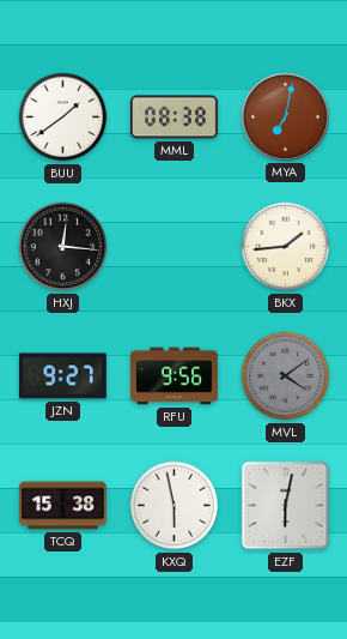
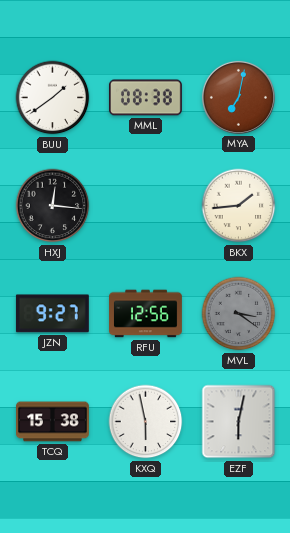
RFU: 9:56 -> 12:56
MVL: 4:09 -> 3:21
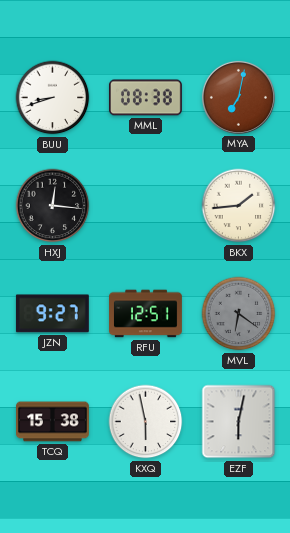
BUU: 1:39 -> 8:42
RFU: 12:56 -> 12:51
MVL: 3:21 -> 6:21
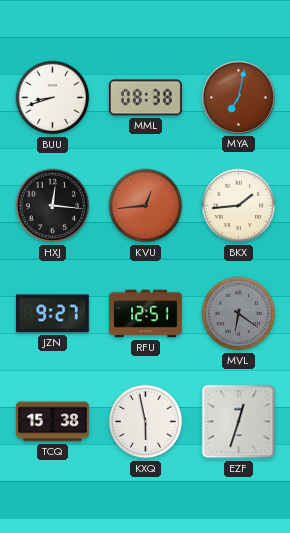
KVU: none -> 12:44
EZF: 6:02 -> 12:33
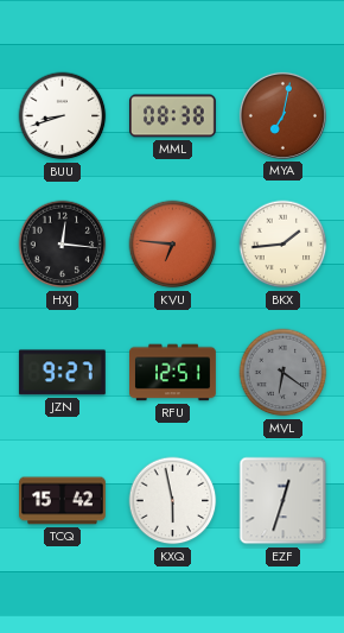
KVU: 12:44 -> 6:46
TCQ: 15:38 -> 15:42
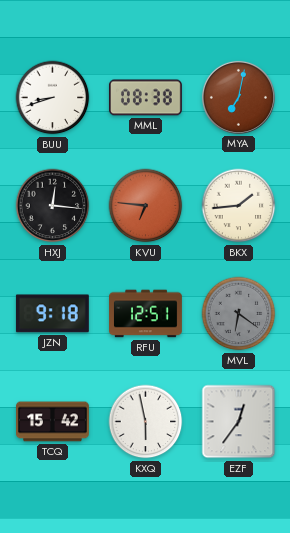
JZN: 9:27 -> 9:18
EZF: 12:33 -> 12:36
